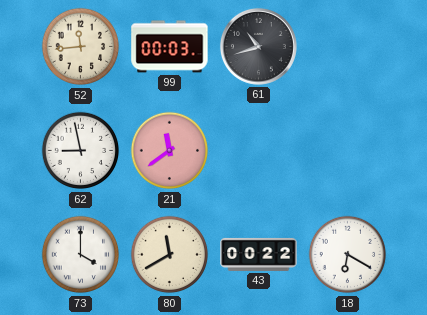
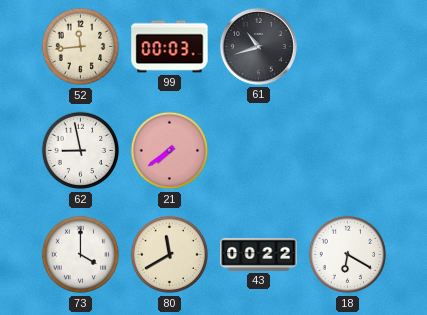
21: 11:39 -> 7:39
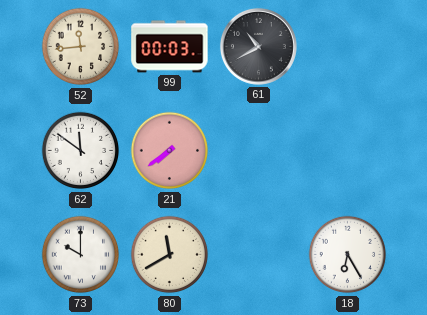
61: 10:42 -> 10:40
62: 8:58 -> 11:51
73: 4:00 -> 10:00
43: 00:22 -> none
18: 6:20 -> 6:25
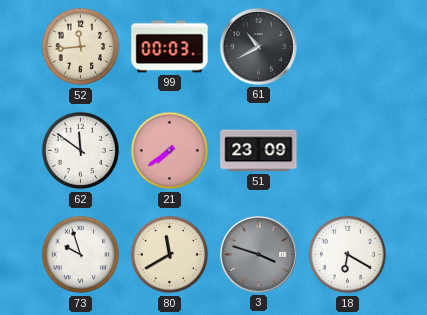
51: none -> 23:09
73: 10:00 -> 9:57
3: none -> 3:48
18: 6:25 -> 6:20
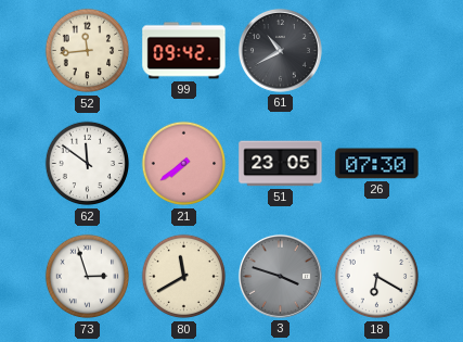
99: 00:03 -> 09:42
51: 23:09 -> 23:05
26: none -> 07:30
73: 9:57 -> 2:57
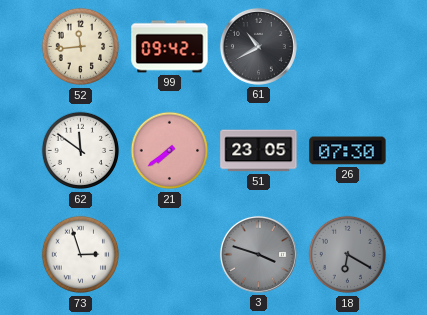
80: 11:40 -> none
18 dial: white -> grey
